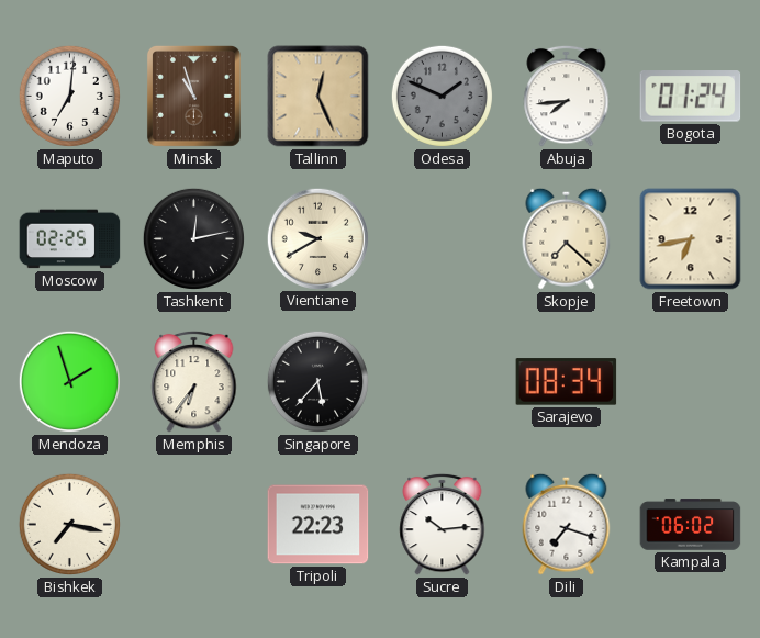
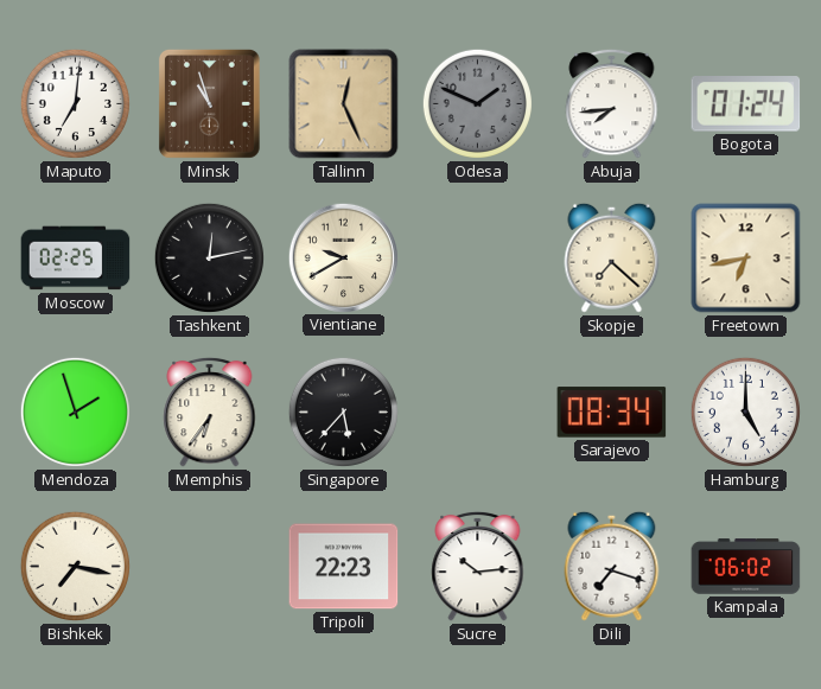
Hamburg: none -> 5:00
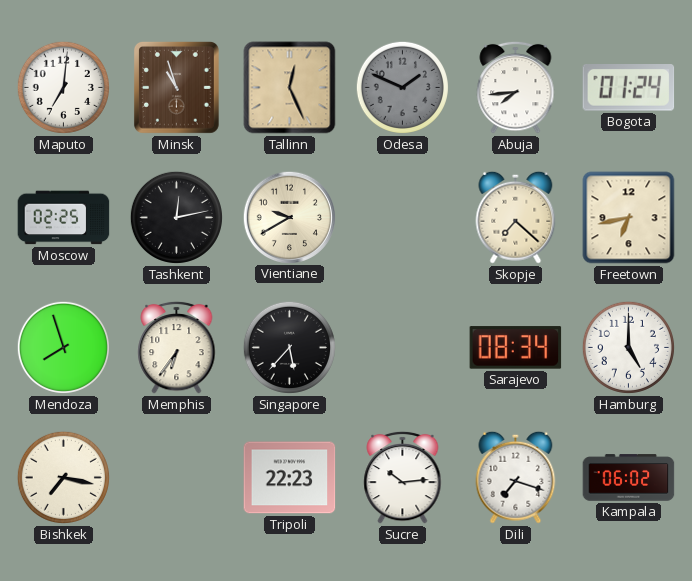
Mendoza: 1:57 -> 7:57
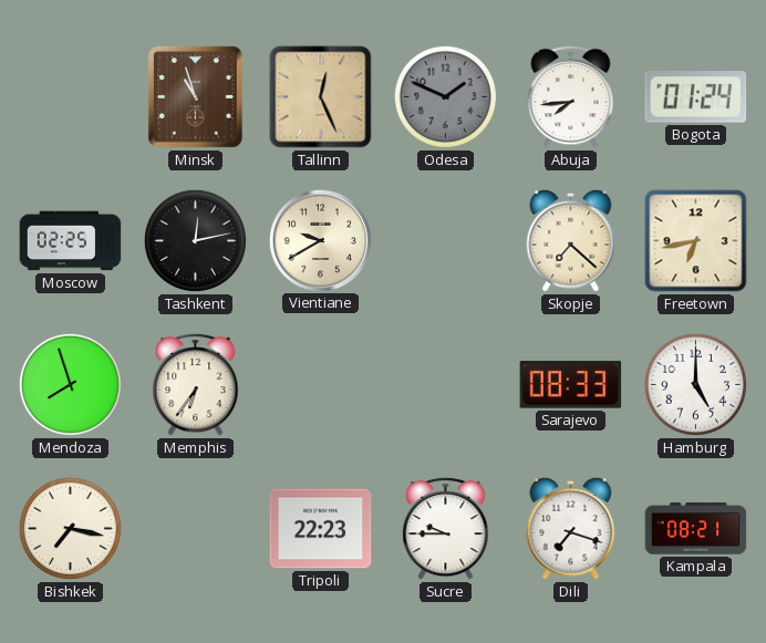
Maputo: 7:01 -> none
Singapore: 5:37 -> none
Sarajevo: 08:34 -> 08:33
Sucre: 10:14 -> 9:45
Kampala: 06:02 -> 08:21
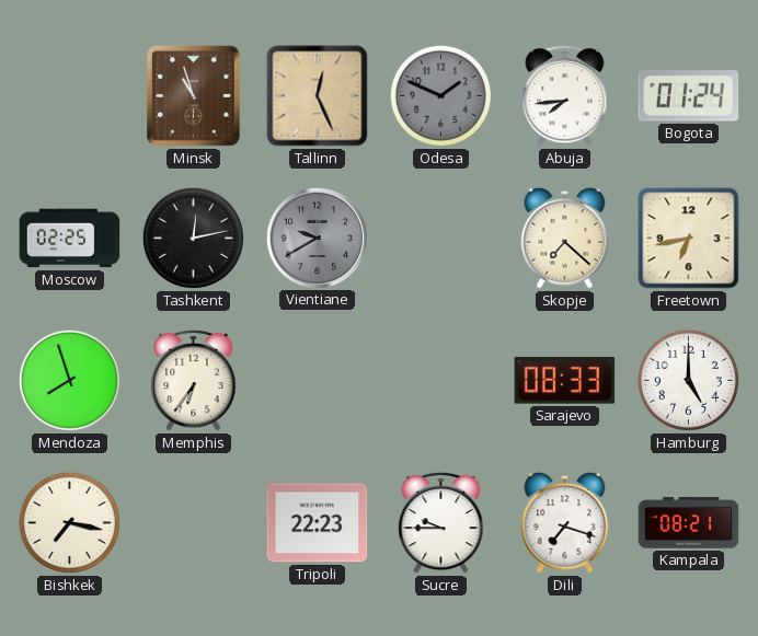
Vientiane dial: cream -> grey
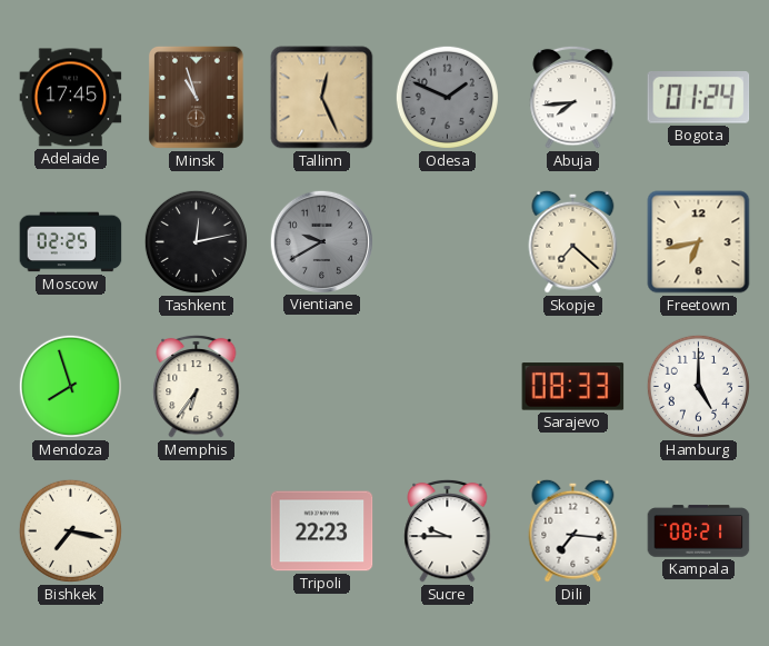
Adelaide: none -> 17:45
Dili: 7:18 -> 7:16
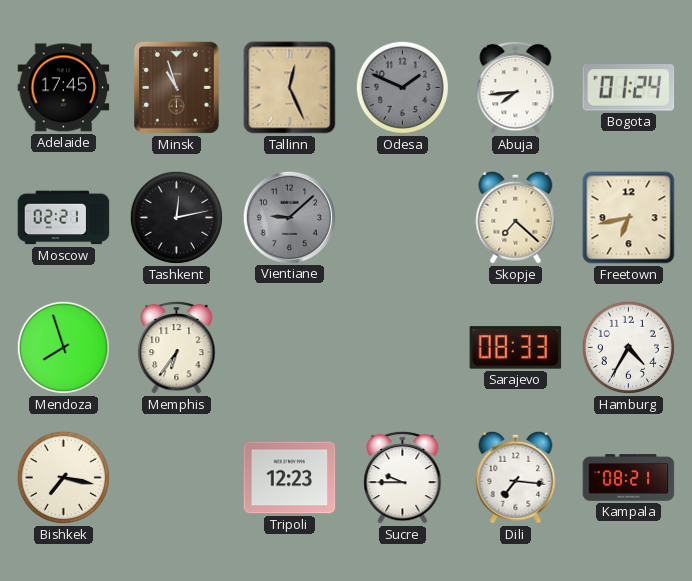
Moscow: 02:25 -> 02:21
Vientiane: 9:40 -> 9:08
Hamburg: 5:00 -> 4:35
Tripoli: 22:23 -> 12:23
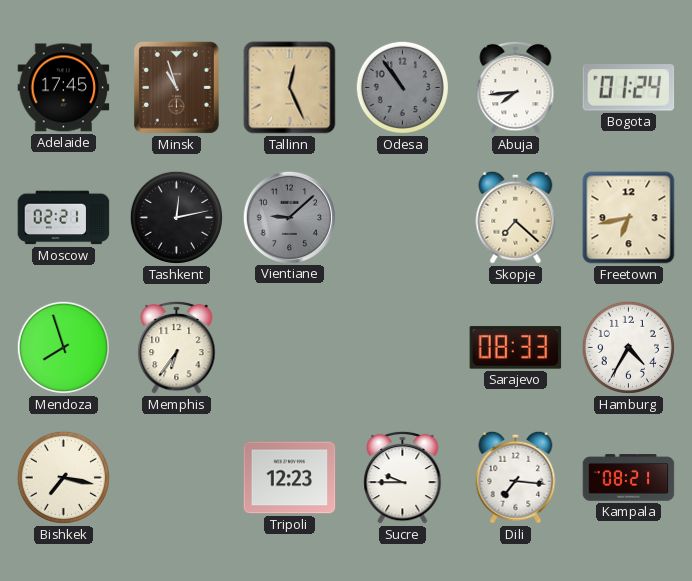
Odesa: 1:49 -> 10:54
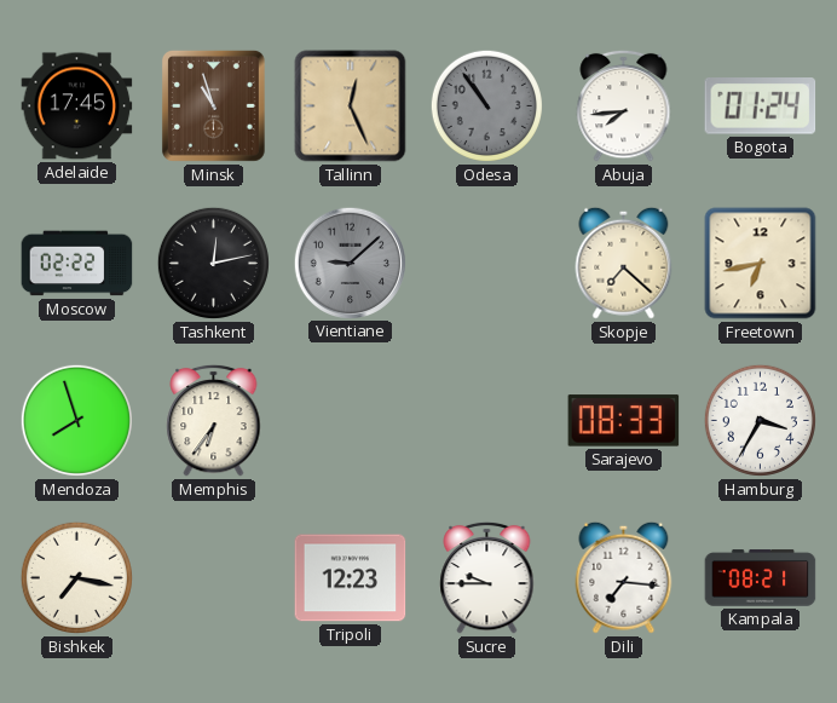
Moscow: 02:21 -> 02:22
Hamburg: 4:35 -> 3:35
